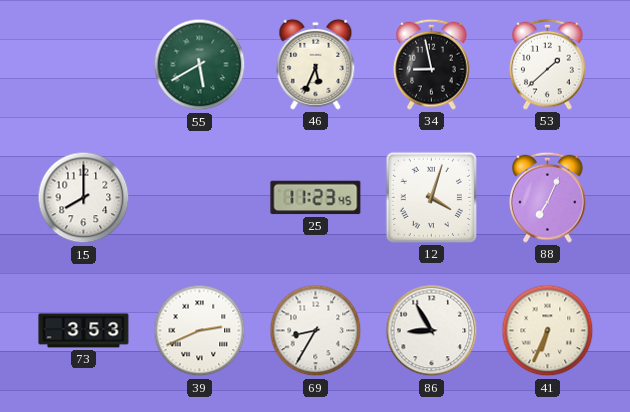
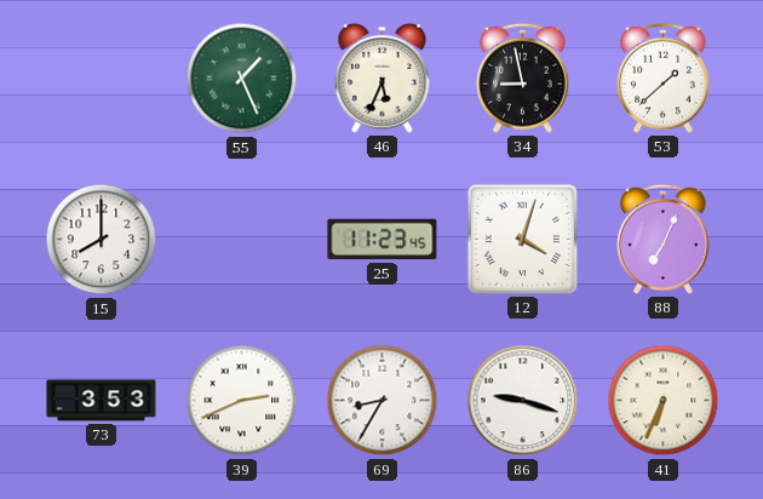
55: 5:40 -> 1:26
86: 8:55 -> 9:18
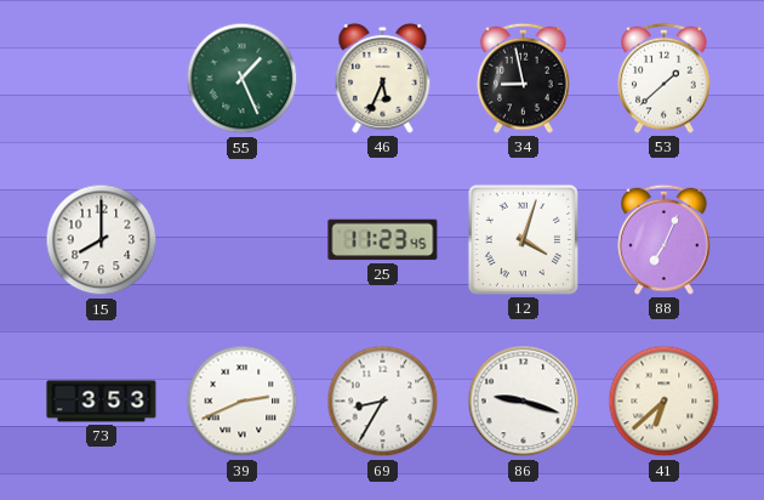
41: 6:34 -> 6:38
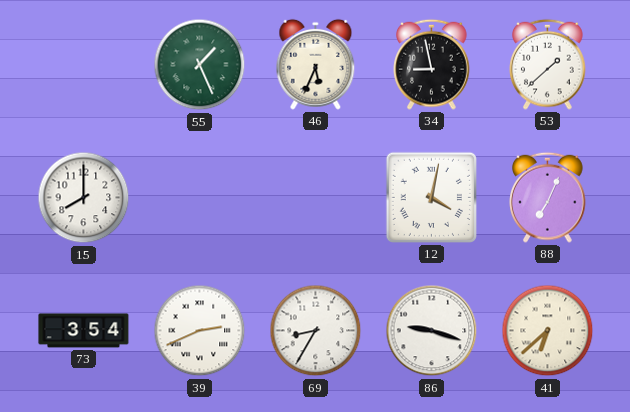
25: 11:23 -> none
12: 4:03 -> 4:02
73: 3:53 -> 3:54
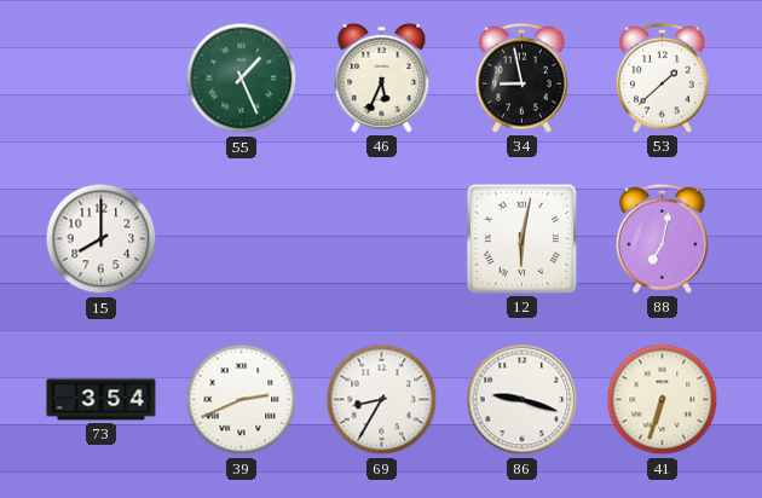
12: 4:02 -> 6:02
88: 7:04 -> 7:02
41: 6:38 -> 6:33
